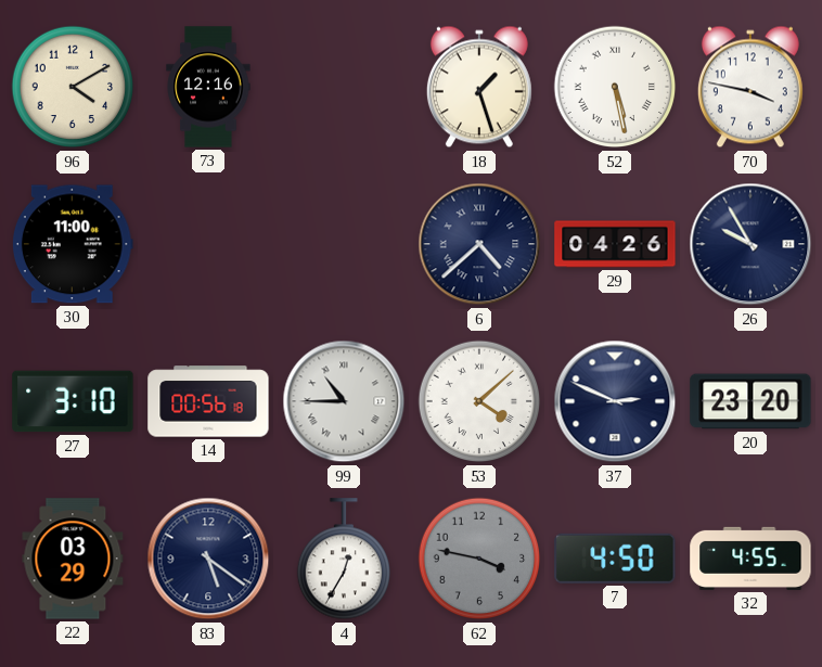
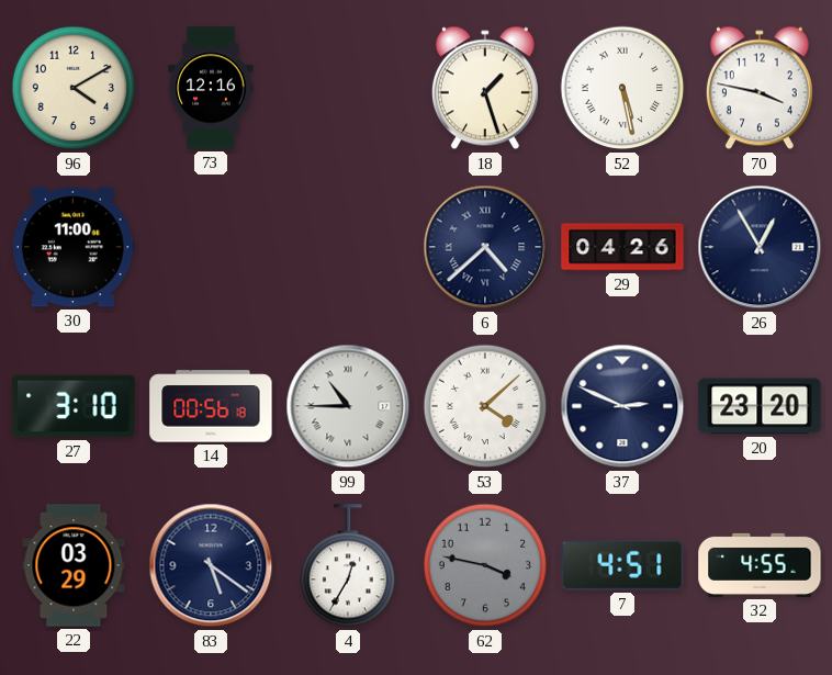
26: 9:55 -> 12:55
7: 4:50 -> 4:51
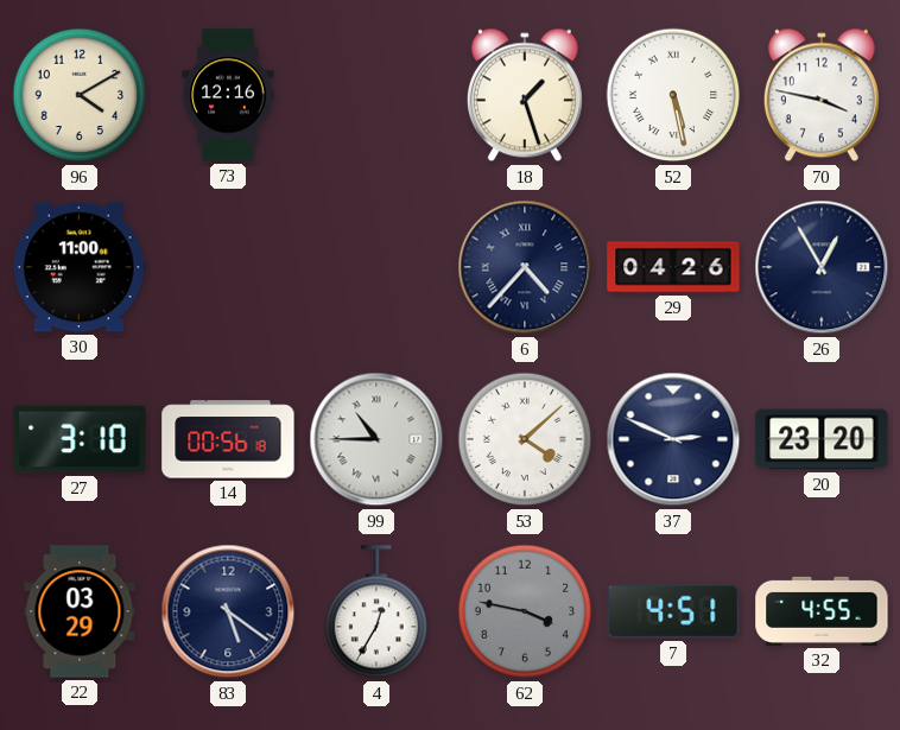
6: 4:38 -> 4:37
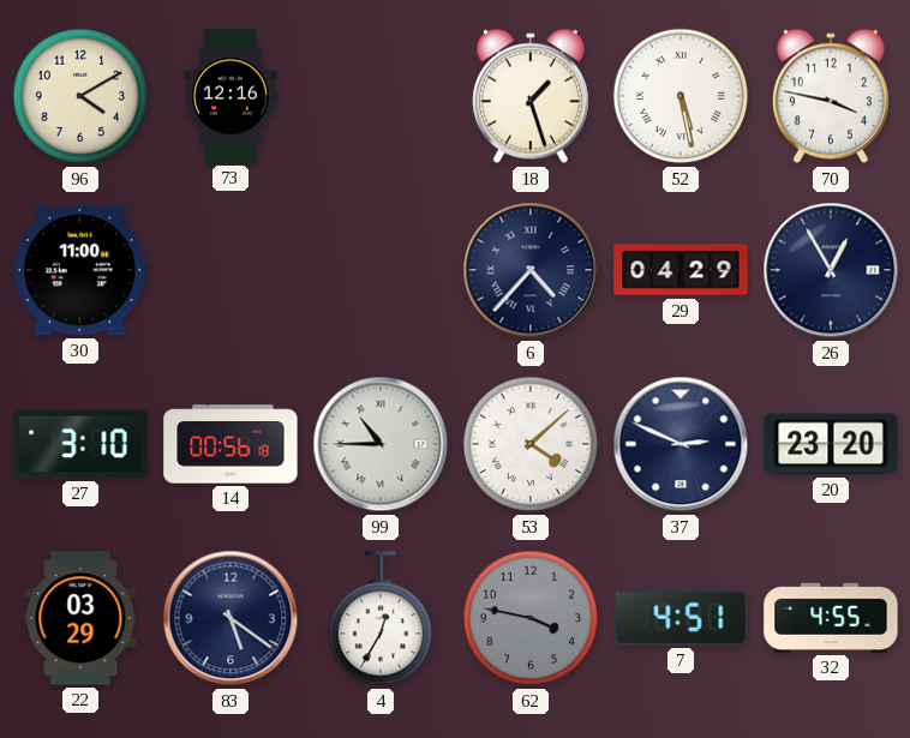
29: 04:26 -> 04:29
